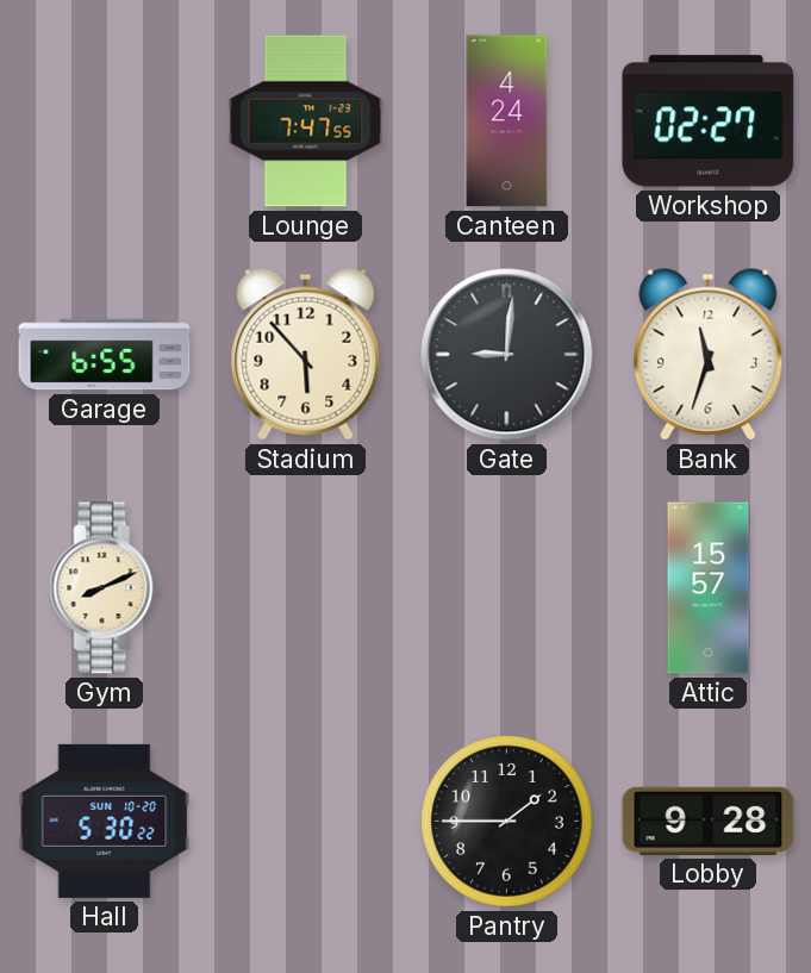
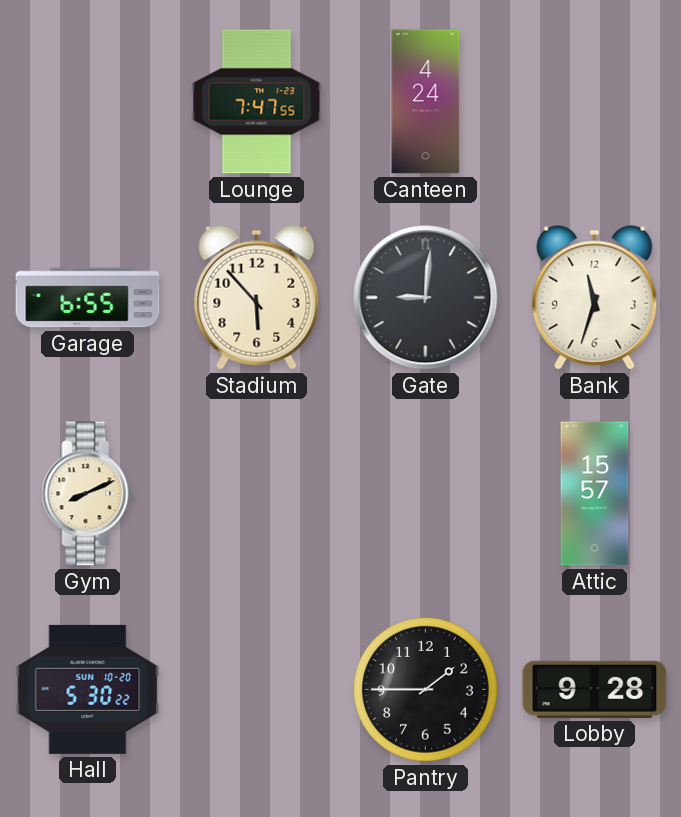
Workshop: 02:27 -> none
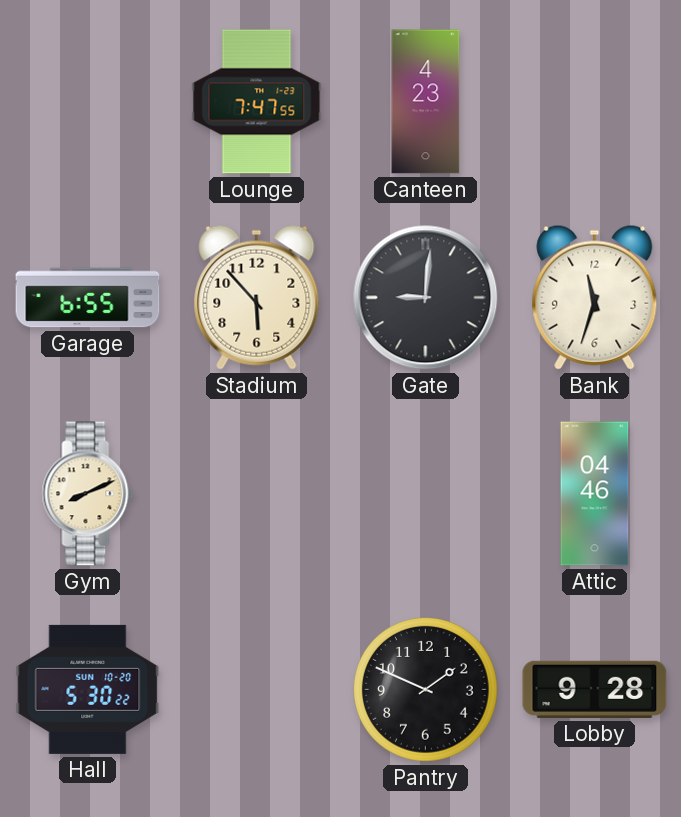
Canteen: 4:24 -> 4:23
Attic: 15:57 -> 04:46
Pantry: 1:45 -> 1:49
